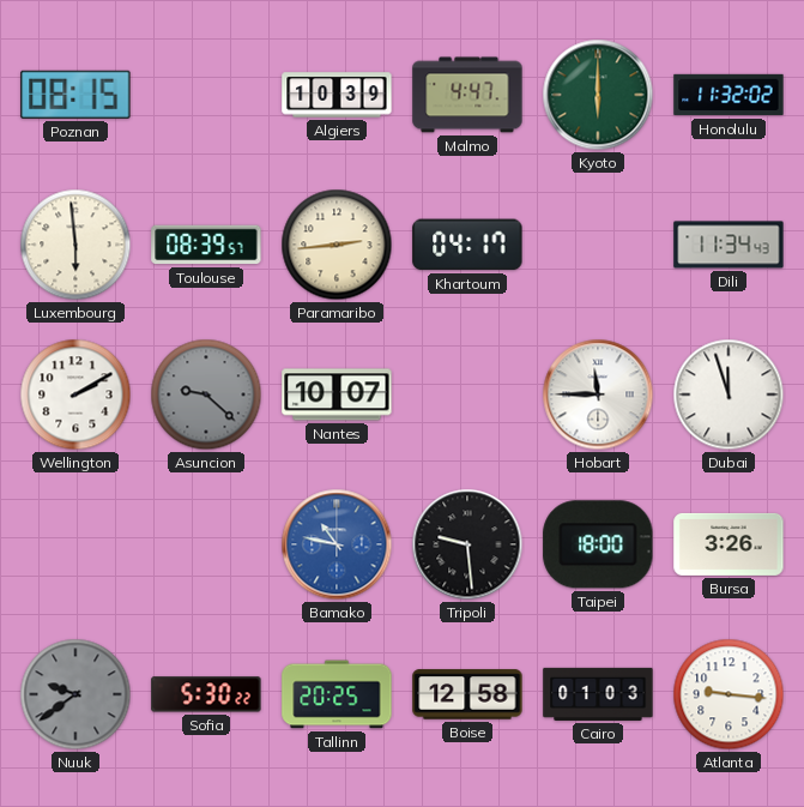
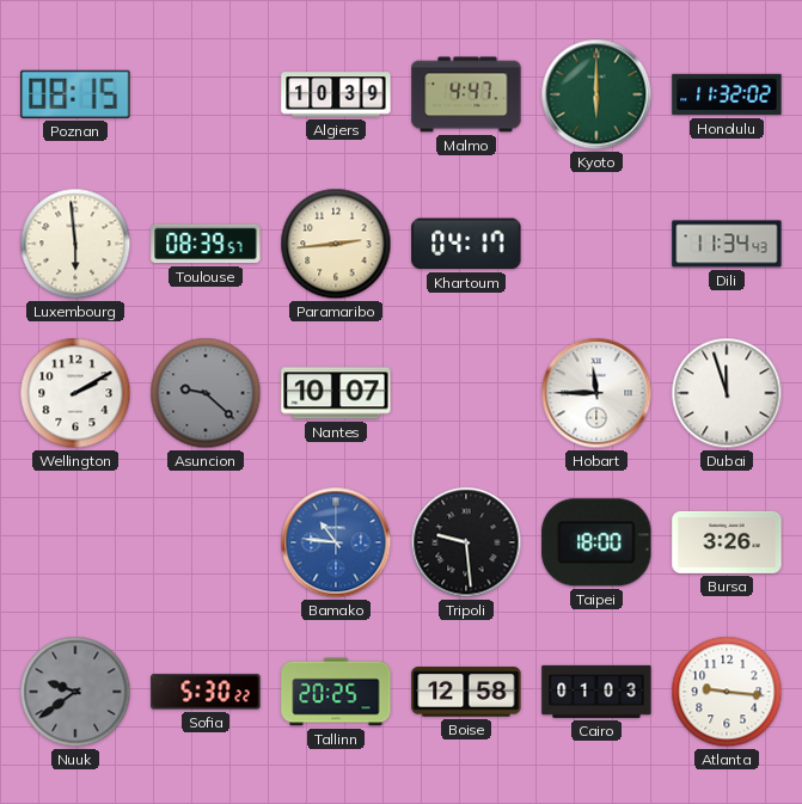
Bamako: 10:47 -> 10:46
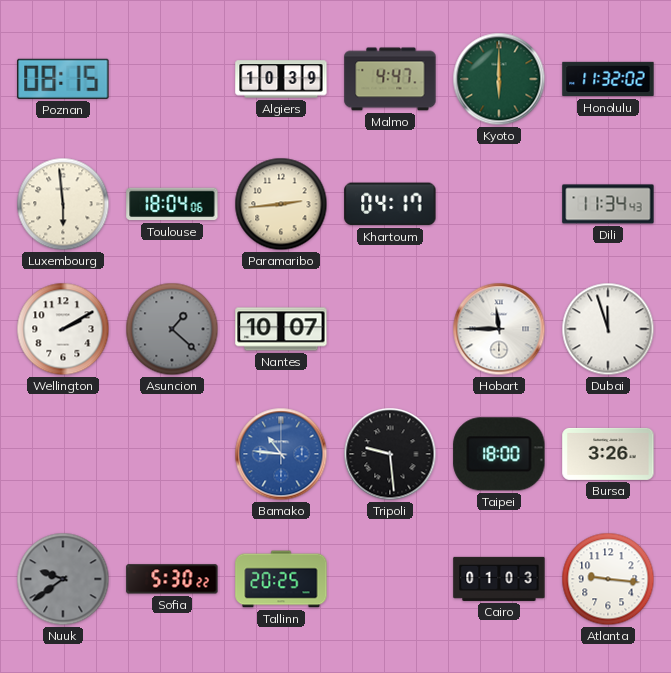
Toulouse: 08:39 -> 18:04
Asuncion: 9:22 -> 1:22
Boise: 12:58 -> none
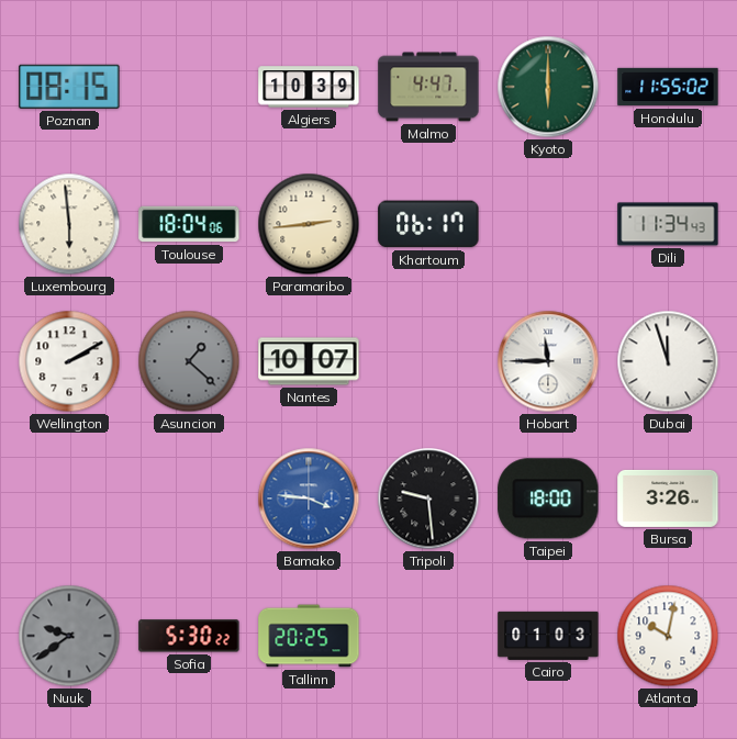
Honolulu: 11:32 -> 11:55
Khartoum: 04:17 -> 06:17
Bamako: 10:46 -> 3:46
Atlanta: 9:16 -> 10:02
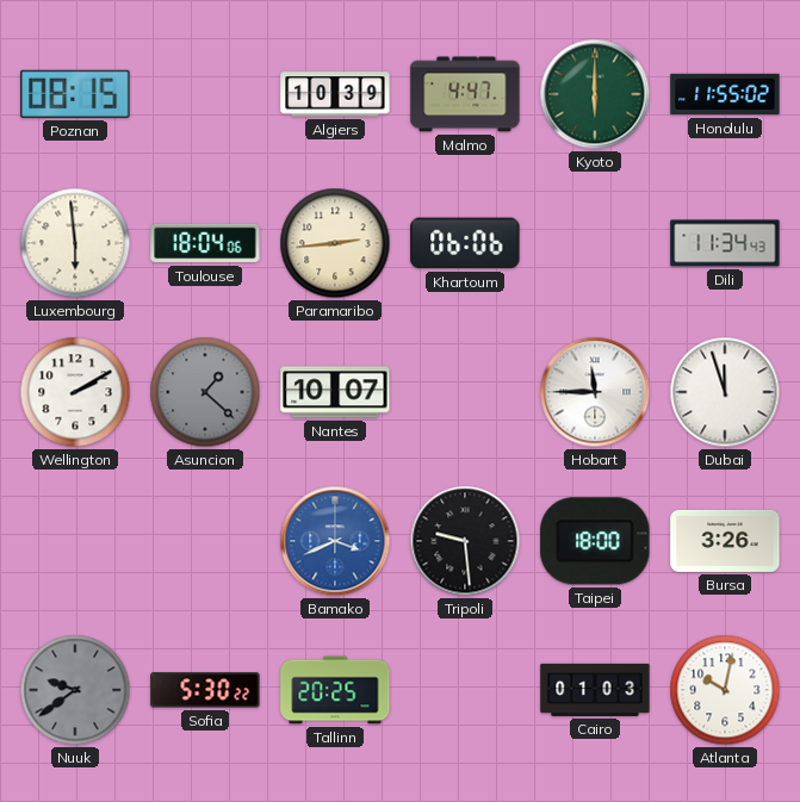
Khartoum: 06:17 -> 06:06
Bamako: 3:46 -> 3:41
